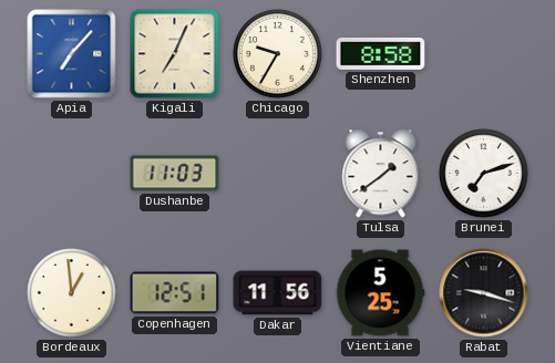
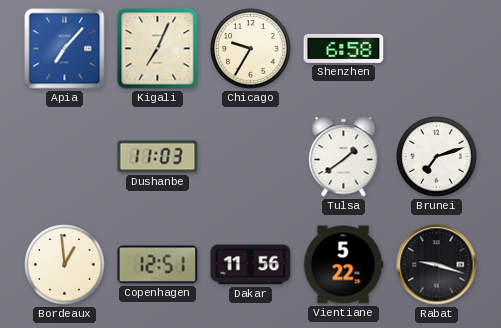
Shenzhen: 8:58 -> 6:58
Vientiane: 5:25 -> 5:22
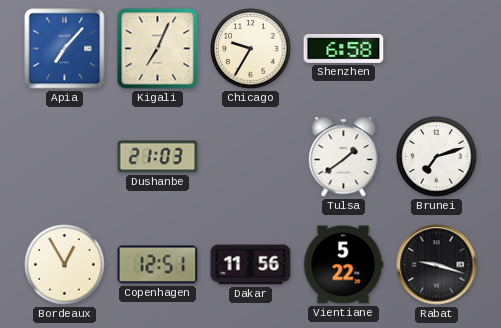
Dushanbe: 11:03 -> 21:03
Bordeaux: 12:59 -> 12:55
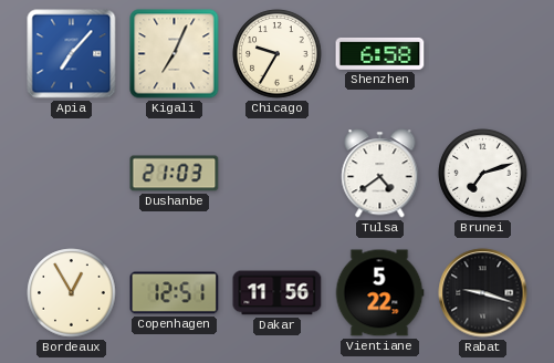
Tulsa: 1:39 -> 4:39
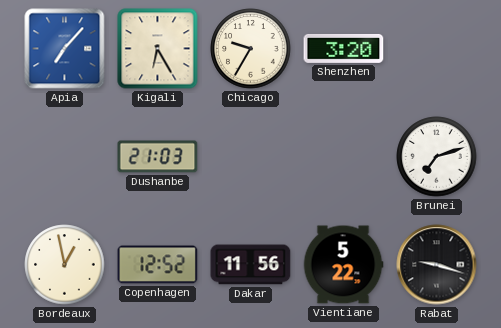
Kigali: 7:04 -> 6:25
Shenzhen: 6:58 -> 3:20
Tulsa: 4:39 -> none
Bordeaux: 12:55 -> 12:58
Copenhagen: 12:51 -> 12:52
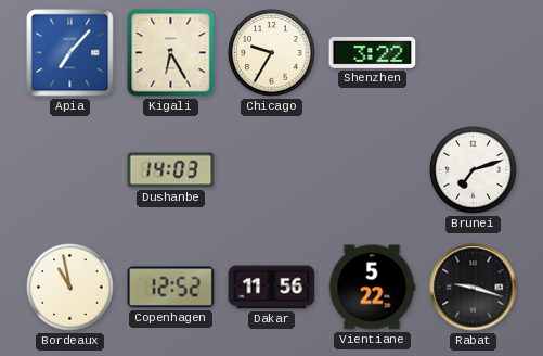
Shenzhen: 3:20 -> 3:22
Dushanbe: 21:03 -> 14:03
Bordeaux: 12:58 -> 10:58
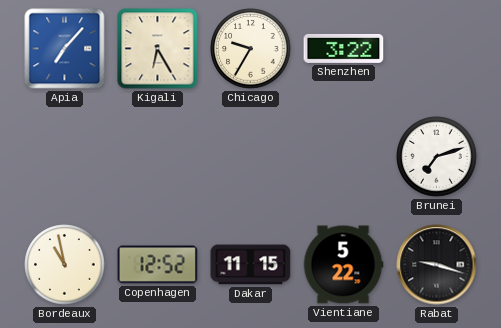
Dushanbe: 14:03 -> none
Dakar: 11:56 -> 11:15
